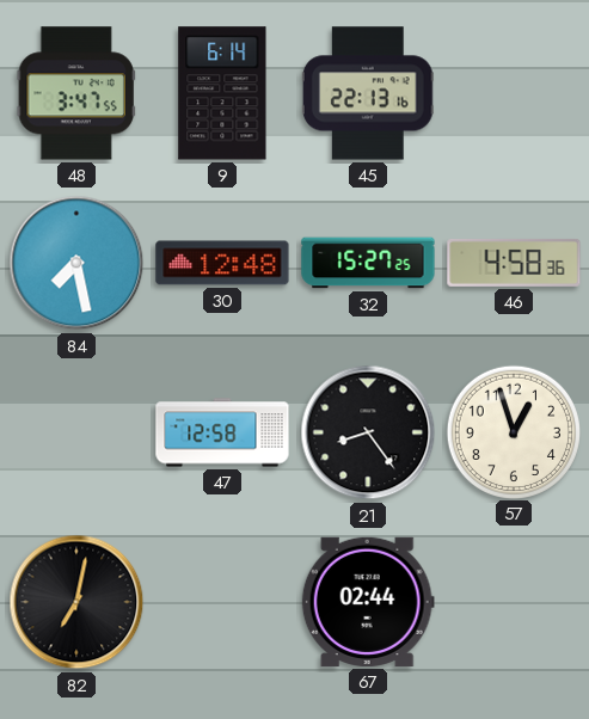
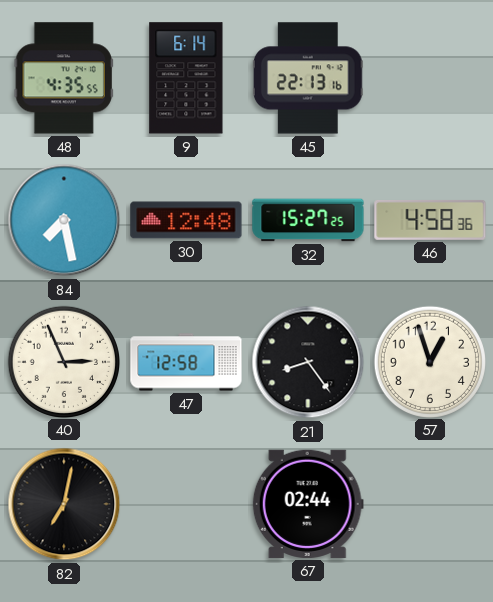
48: 3:47 -> 4:35
40: none -> 2:56
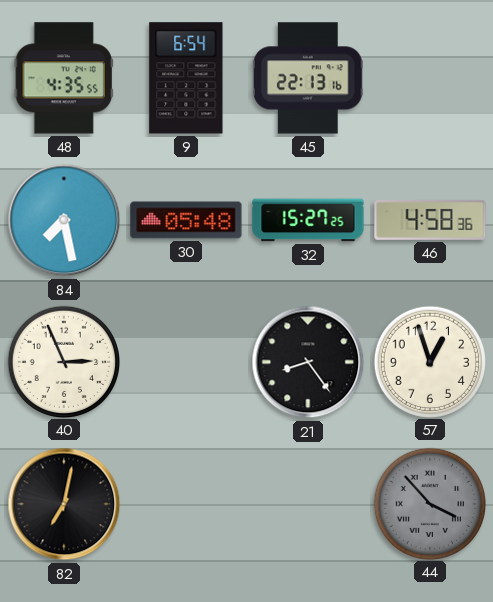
9: 6:14 -> 6:54
30: 12:48 -> 05:48
47: 12:58 -> none
67: 02:44 -> none
44: none -> 3:53
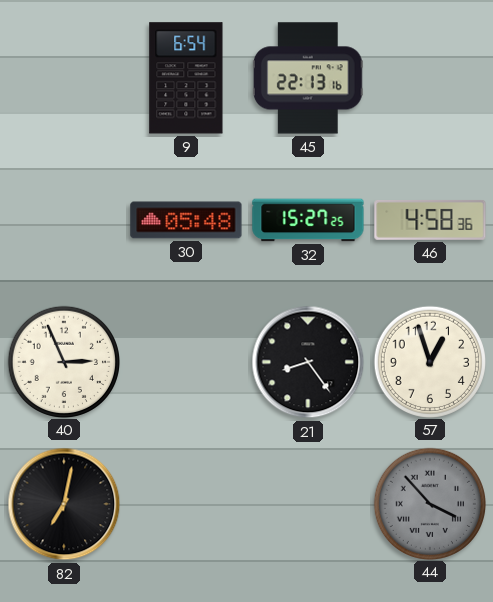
48: 4:35 -> none
84: 7:28 -> none
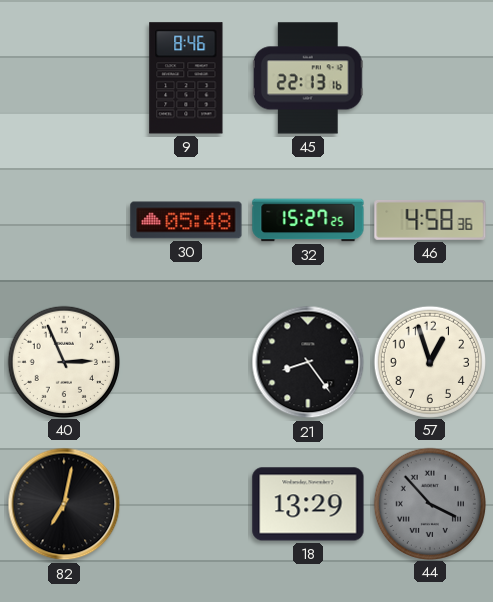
9: 6:54 -> 8:46
18: none -> 13:29
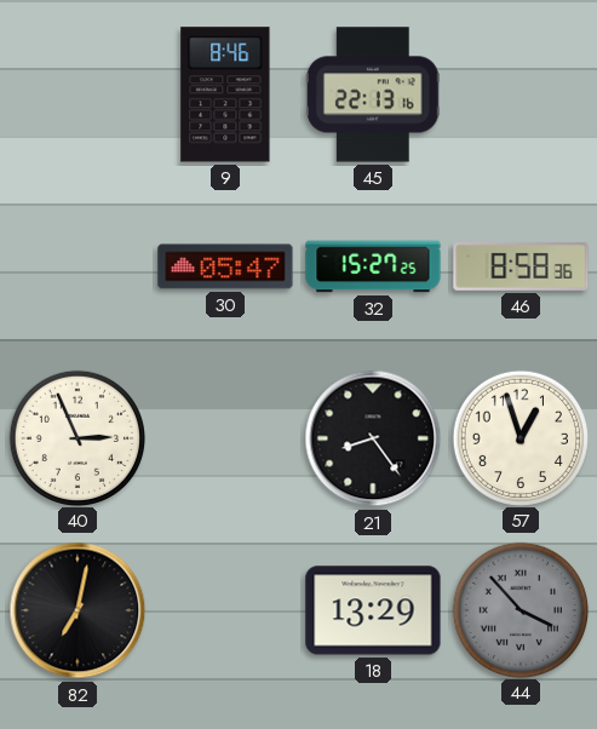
30: 05:48 -> 05:47
46: 4:58 -> 8:58
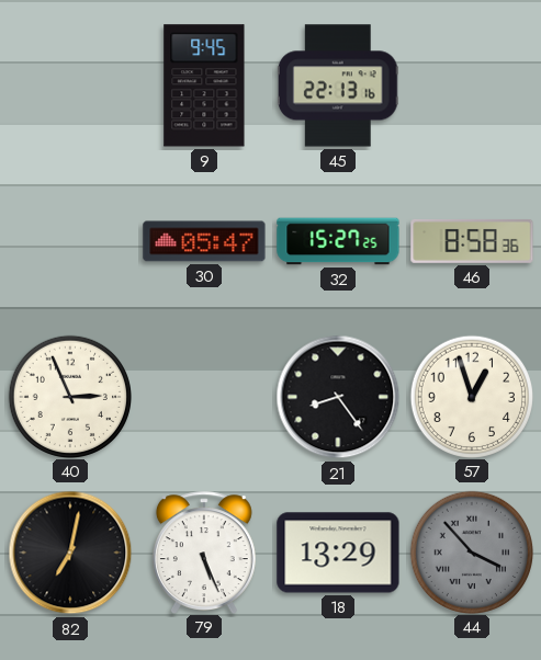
9: 8:46 -> 9:45
79: none -> 5:26
